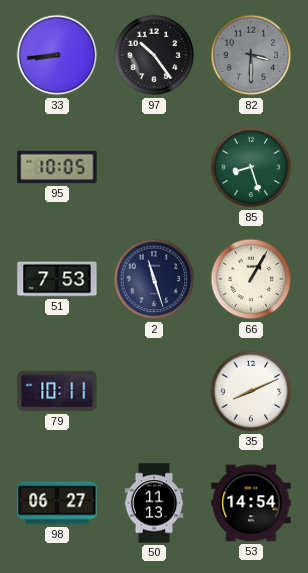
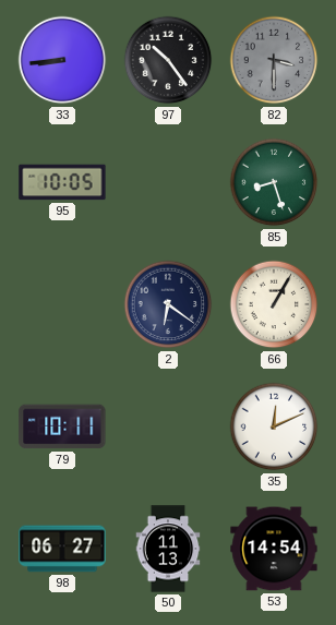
51: 7:53 -> none
2: 11:27 -> 6:21
35: 8:11 -> 12:11
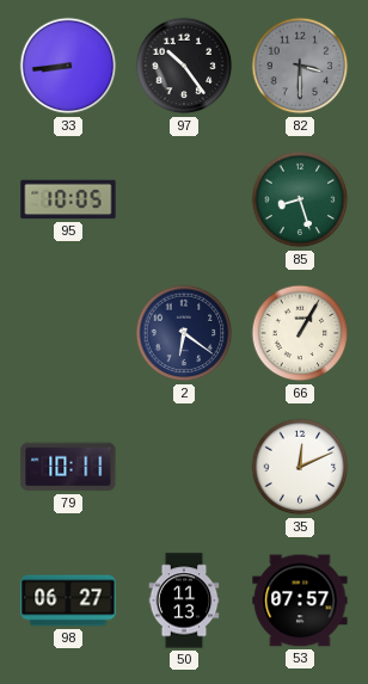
53: 14:54 -> 07:57
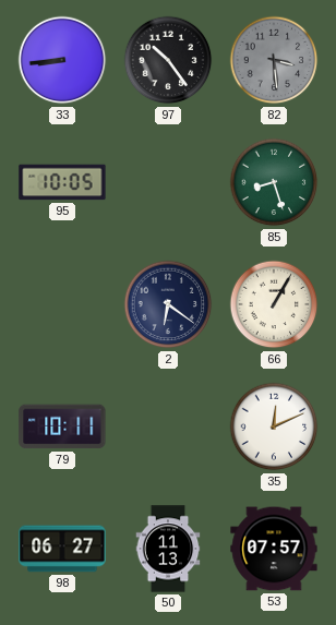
82: 3:30 -> 3:29
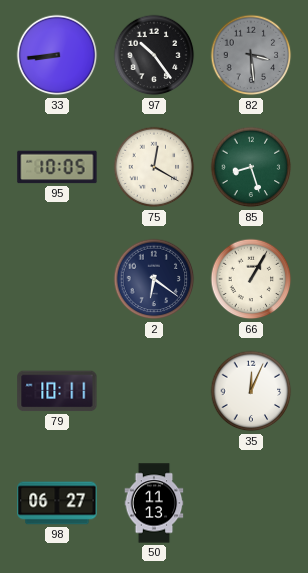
75: none -> 12:20
35: 12:11 -> 12:04
53: 07:57 -> none
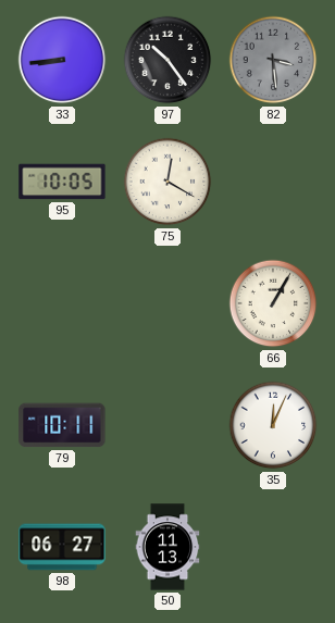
85: 8:27 -> none
2: 6:21 -> none
